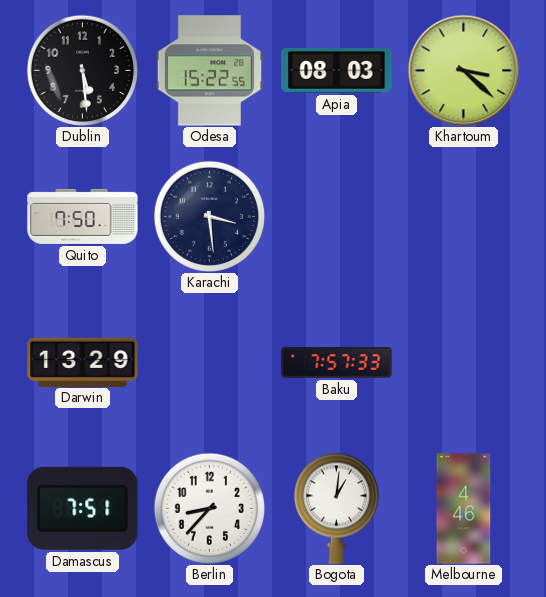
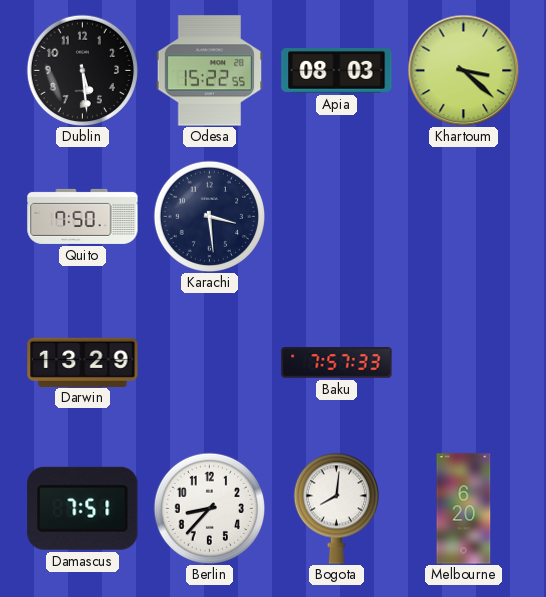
Bogota: 1:01 -> 8:01
Melbourne: 4:46 -> 6:20
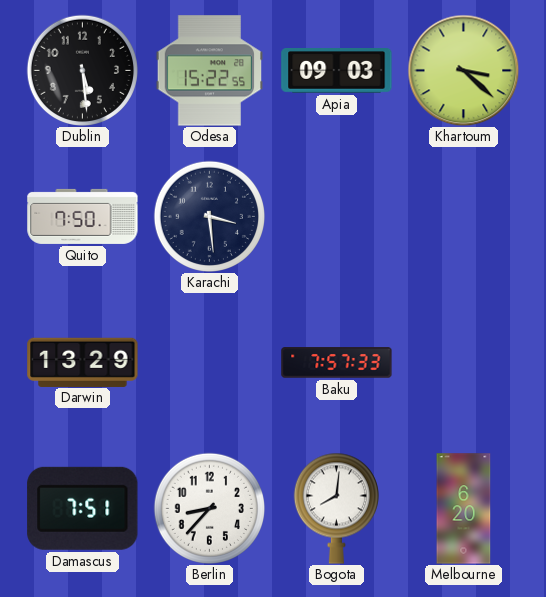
Apia: 08:03 -> 09:03
